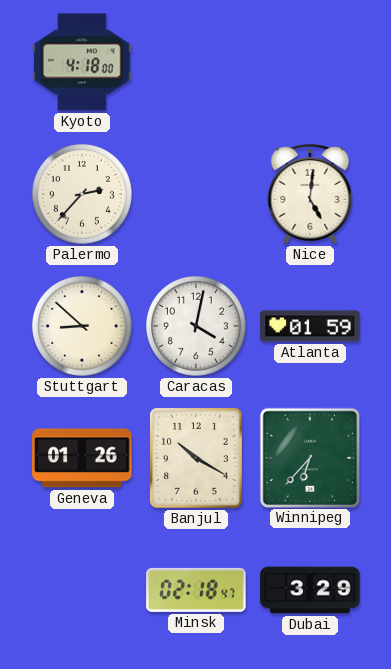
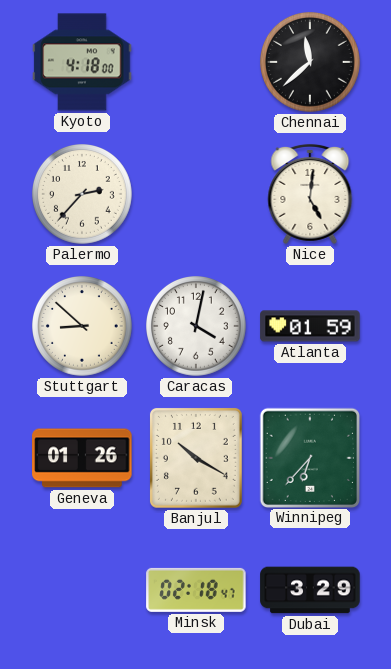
Chennai: none -> 11:38
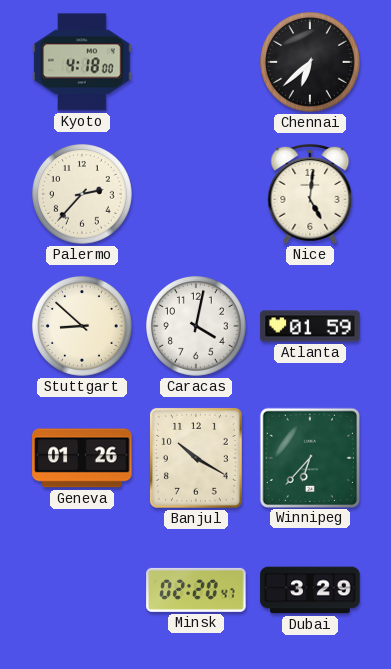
Chennai: 11:38 -> 6:38
Minsk: 02:18 -> 02:20
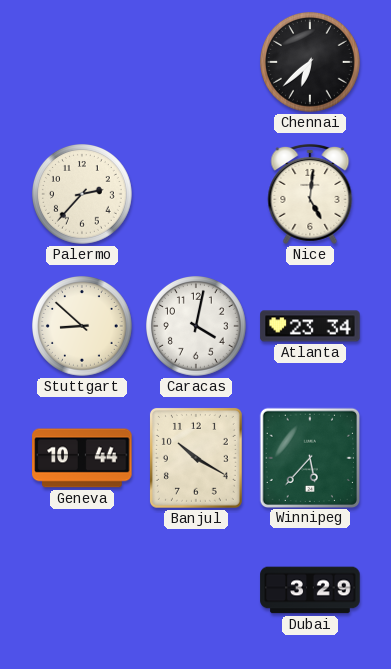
Kyoto: 4:18 -> none
Atlanta: 01:59 -> 23:34
Geneva: 01:26 -> 10:44
Winnipeg: 6:37 -> 5:37
Minsk: 02:20 -> none
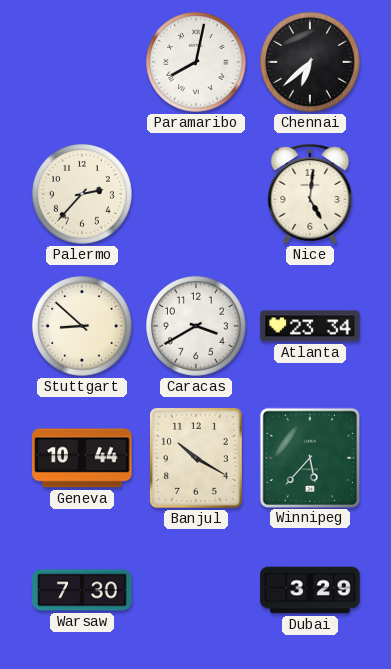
Paramaribo: none -> 8:02
Caracas: 4:02 -> 3:40
Warsaw: none -> 7:30
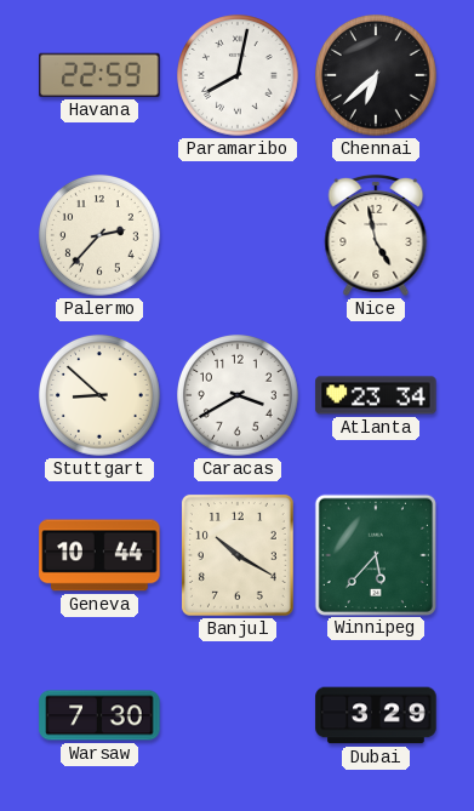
Havana: none -> 22:59
Nice: 5:01 -> 4:58
